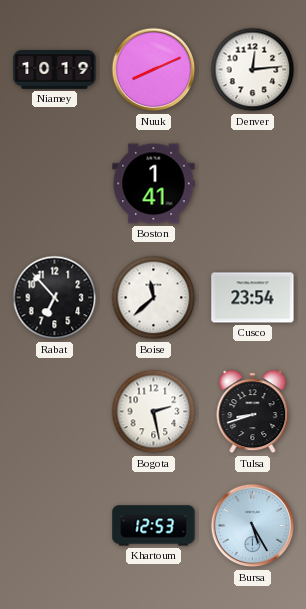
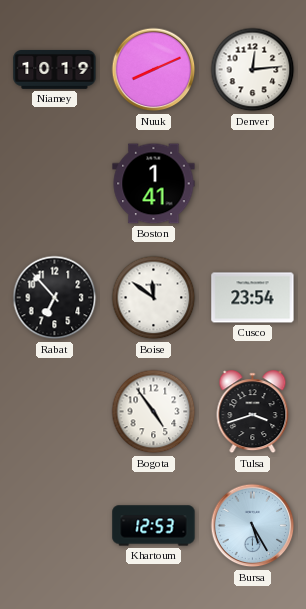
Boise: 11:38 -> 11:51
Bogota: 2:28 -> 4:54
Tulsa: 8:42 -> 3:42
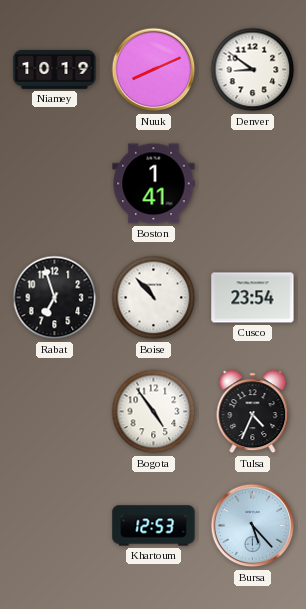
Denver: 12:14 -> 8:51
Rabat: 6:53 -> 6:57
Boise: 11:51 -> 10:53
Tulsa: 3:42 -> 4:34
Bursa: 5:25 -> 5:23
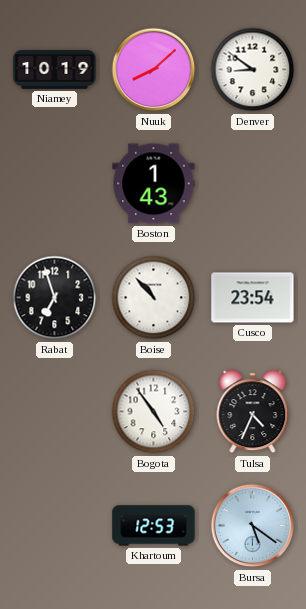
Nuuk: 8:11 -> 8:08
Boston: 1:41 -> 1:43
Bursa: 5:23 -> 5:21
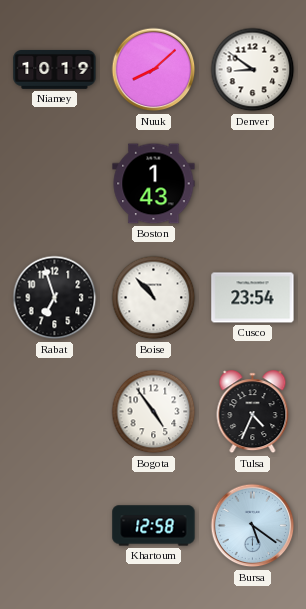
Khartoum: 12:53 -> 12:58
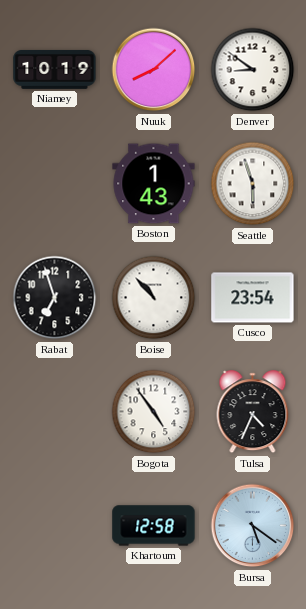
Seattle: none -> 5:57
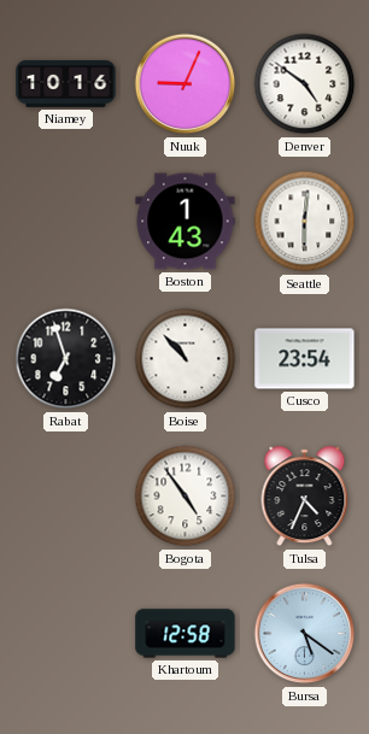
Niamey: 10:19 -> 10:16
Nuuk: 8:08 -> 9:04
Denver: 8:51 -> 4:51
Seattle: 5:57 -> 6:01
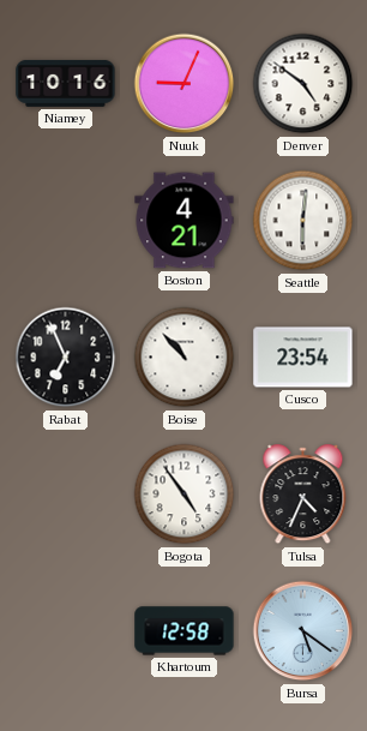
Boston: 1:43 -> 4:21
Rabat: 6:57 -> 6:56
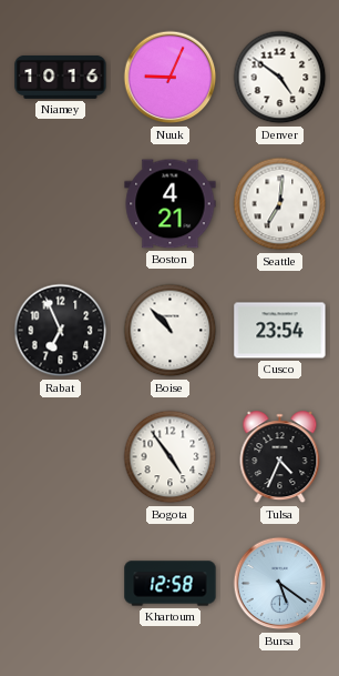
Seattle: 6:01 -> 7:01
